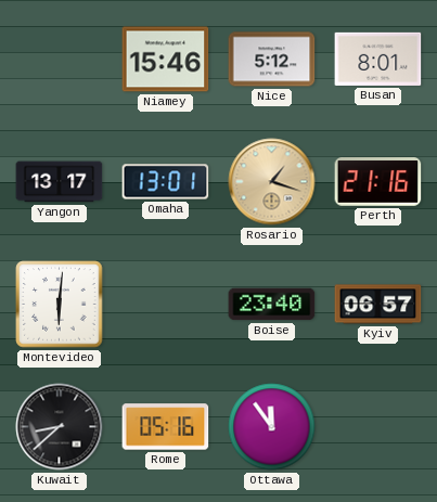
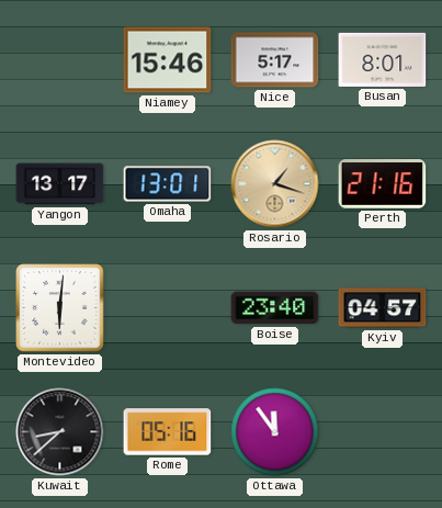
Nice: 5:12 -> 5:17
Kyiv: 06:57 -> 04:57
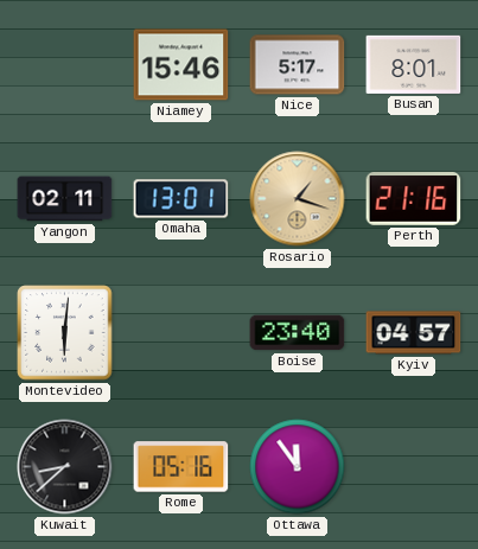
Yangon: 13:17 -> 02:11
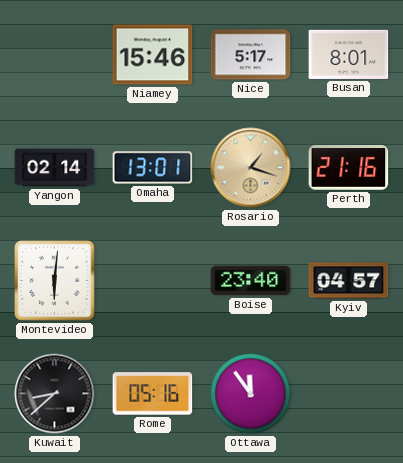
Yangon: 02:11 -> 02:14
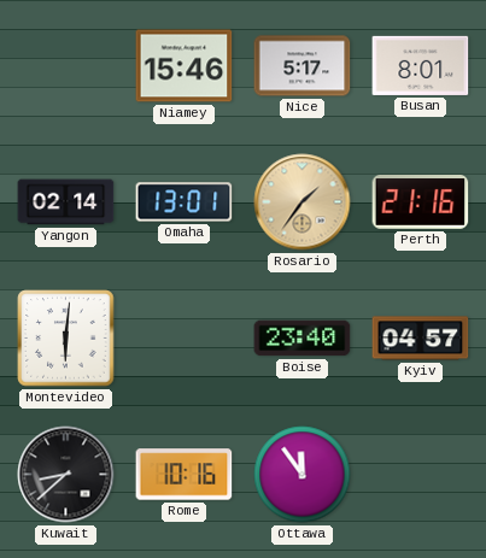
Rosario: 1:18 -> 1:36
Rome: 05:16 -> 10:16
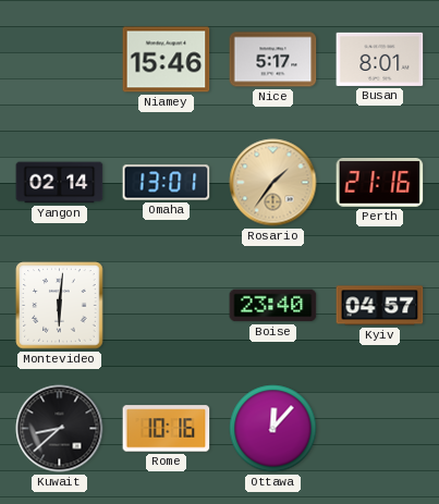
Ottawa: 11:54 -> 12:07
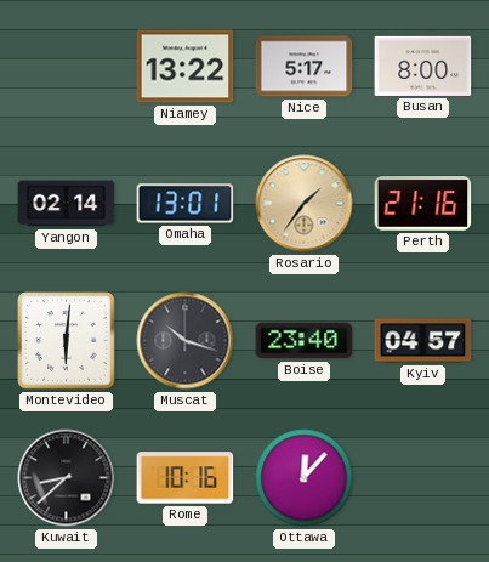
Niamey: 15:46 -> 13:22
Busan: 8:01 -> 8:00
Muscat: none -> 10:18
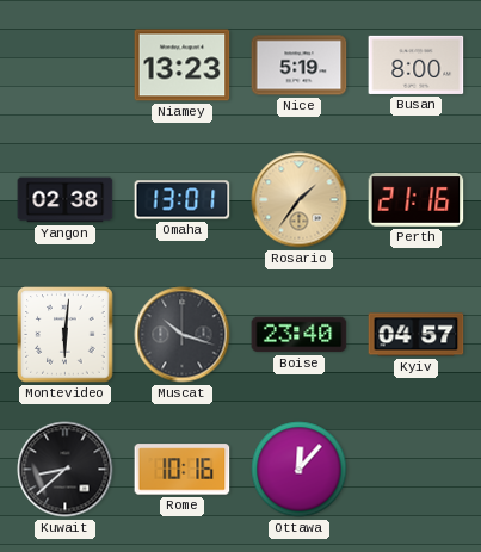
Niamey: 13:22 -> 13:23
Nice: 5:17 -> 5:19
Yangon: 02:14 -> 02:38
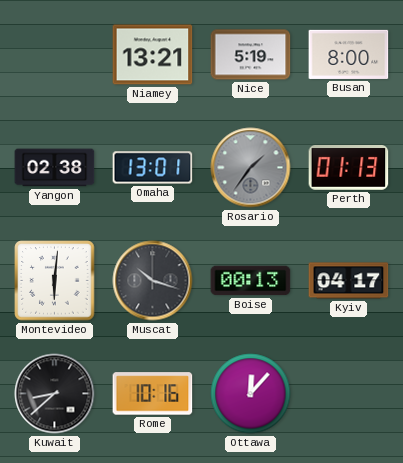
Niamey: 13:23 -> 13:21
Rosario dial: champagne -> grey
Perth: 21:16 -> 01:13
Boise: 23:40 -> 00:13
Kyiv: 04:57 -> 04:17
